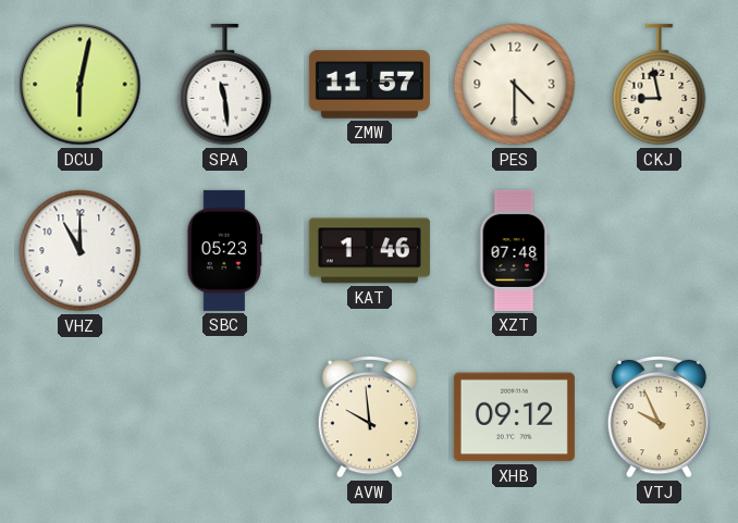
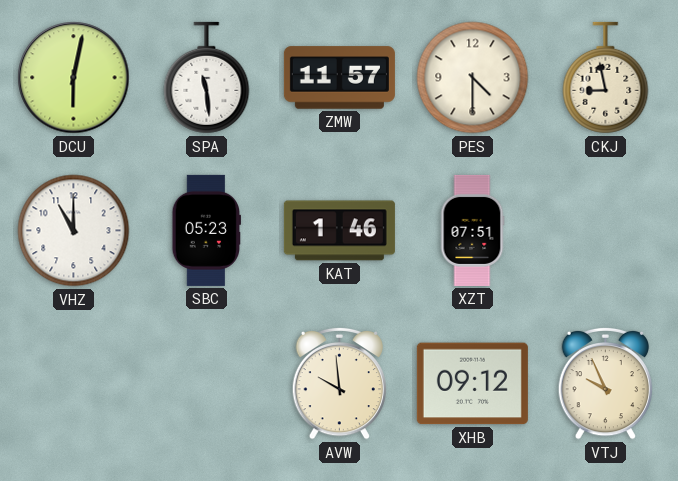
XZT: 07:48 -> 07:51
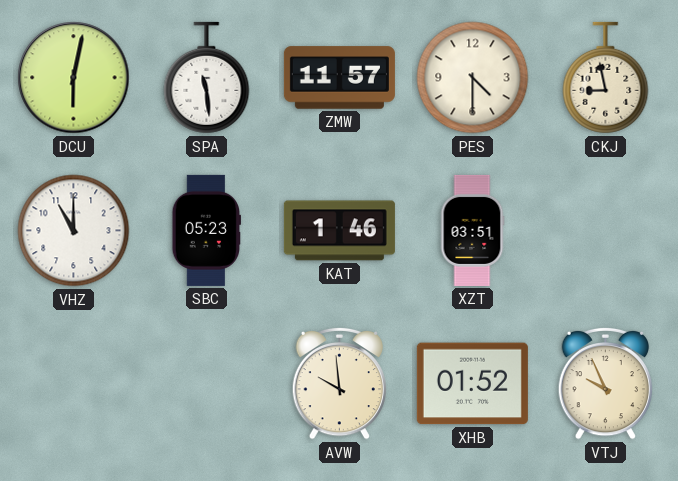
XZT: 07:51 -> 03:51
XHB: 09:12 -> 01:52
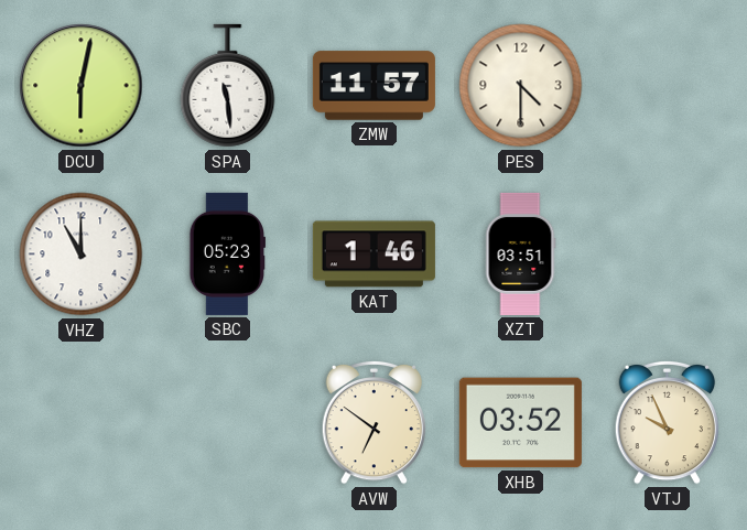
CKJ: 8:58 -> none
AVW: 9:59 -> 6:51
XHB: 01:52 -> 03:52
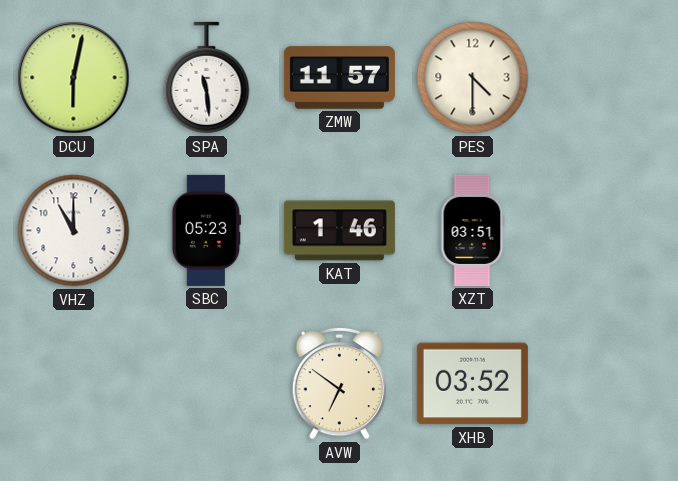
VTJ: 9:56 -> none
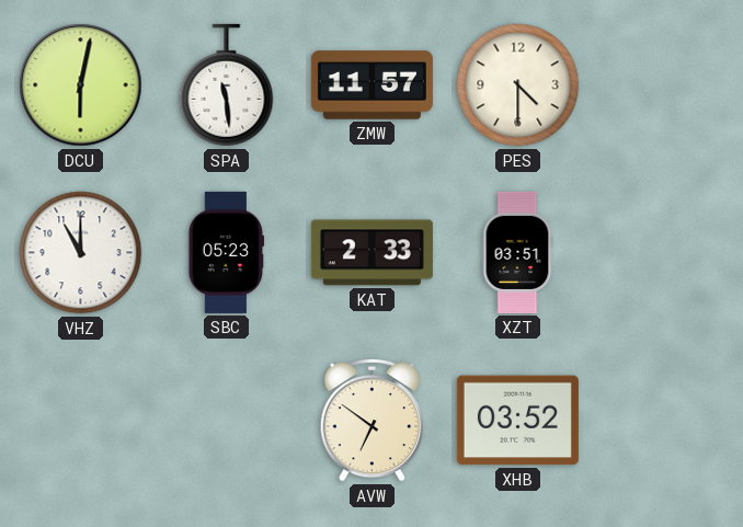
KAT: 1:46 -> 2:33
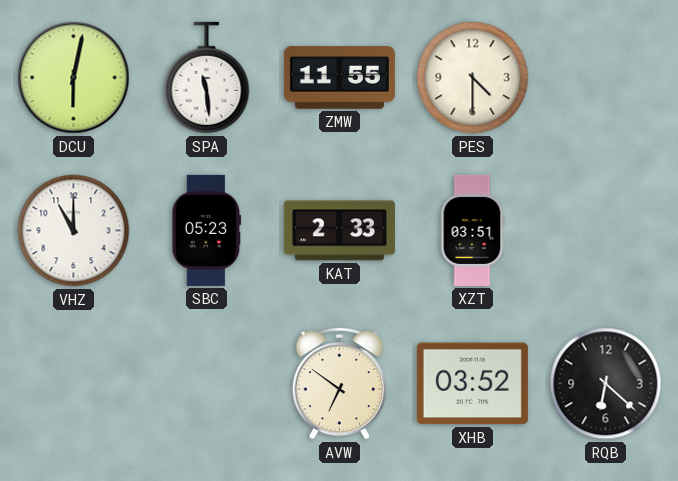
ZMW: 11:57 -> 11:55
RQB: none -> 6:22
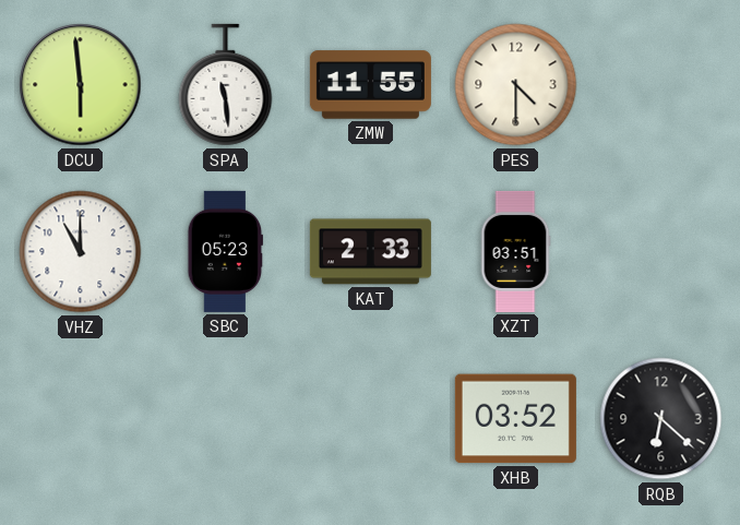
DCU: 6:02 -> 5:59
AVW: 6:51 -> none
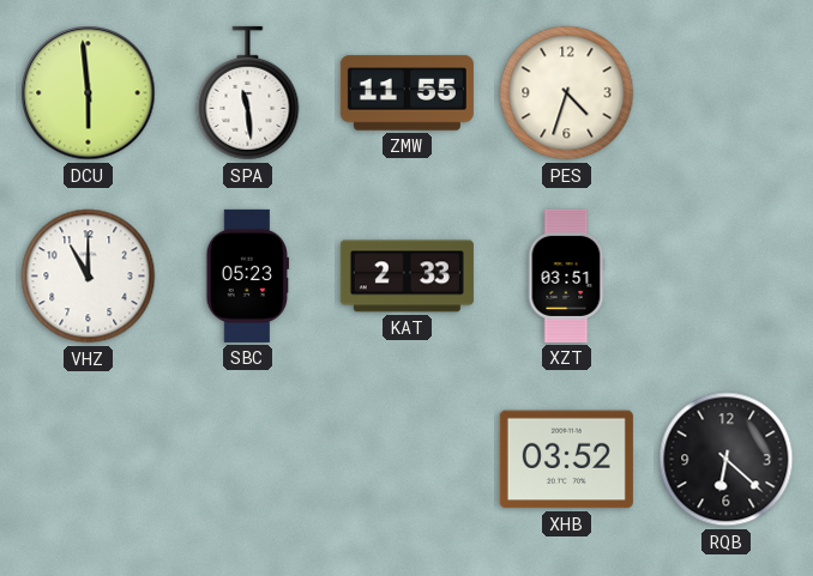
PES: 4:30 -> 4:33
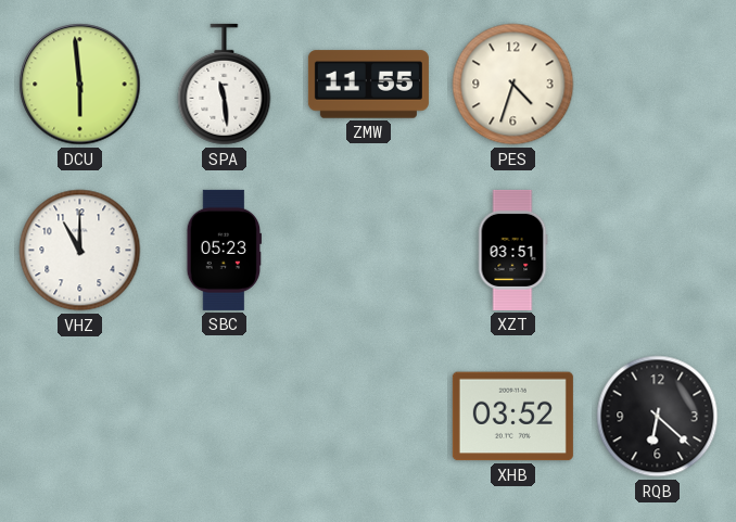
KAT: 2:33 -> none
